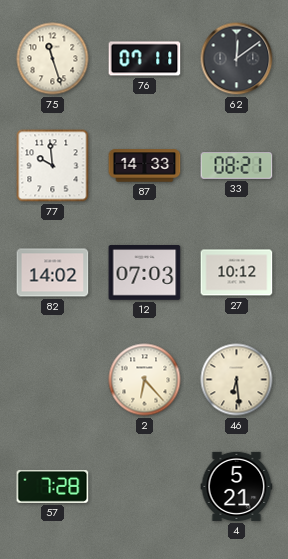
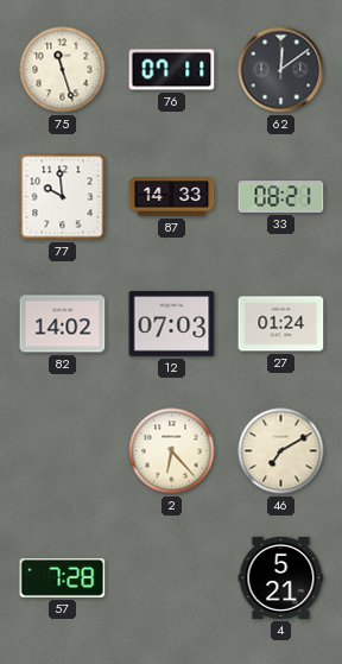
27: 10:12 -> 01:24
46: 6:29 -> 7:10
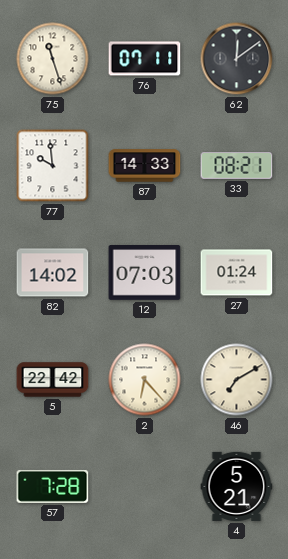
5: none -> 22:42
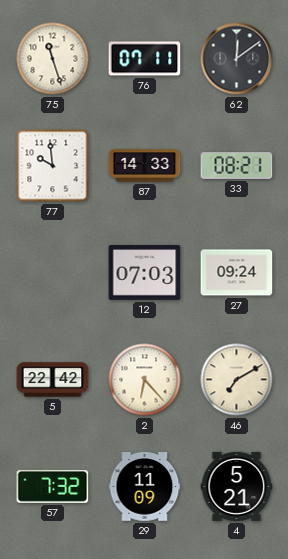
82: 14:02 -> none
27: 01:24 -> 09:24
57: 7:28 -> 7:32
29: none -> 11:09
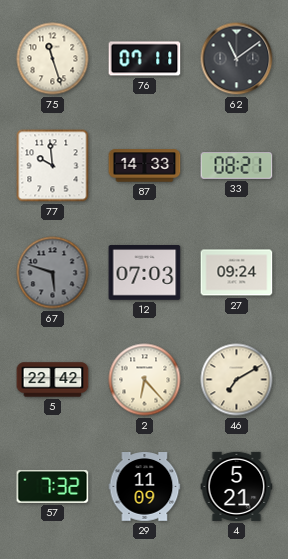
62: 12:09 -> 11:09
67: none -> 5:48
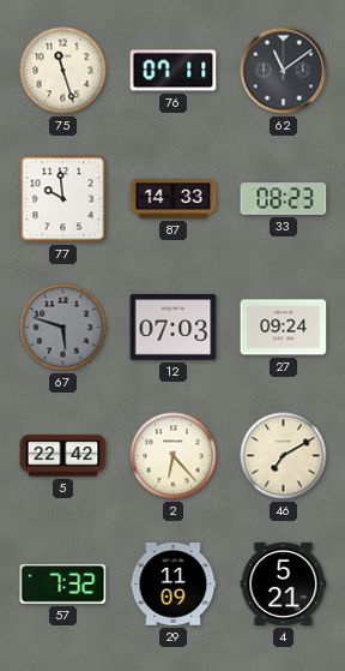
33: 08:21 -> 08:23
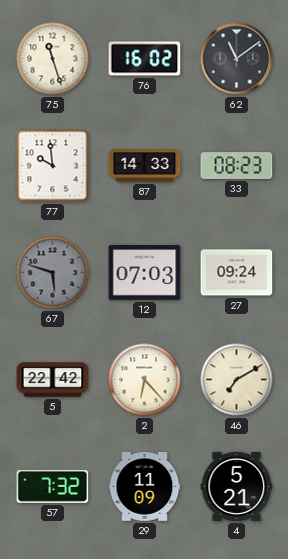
76: 07:11 -> 16:02
